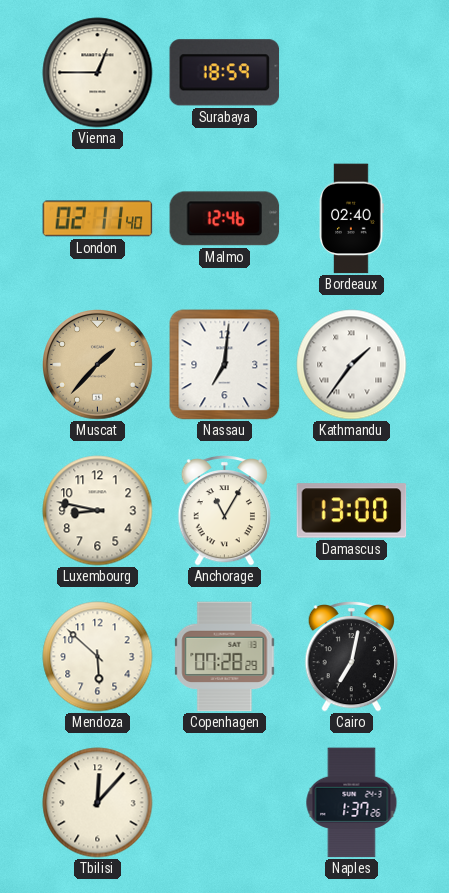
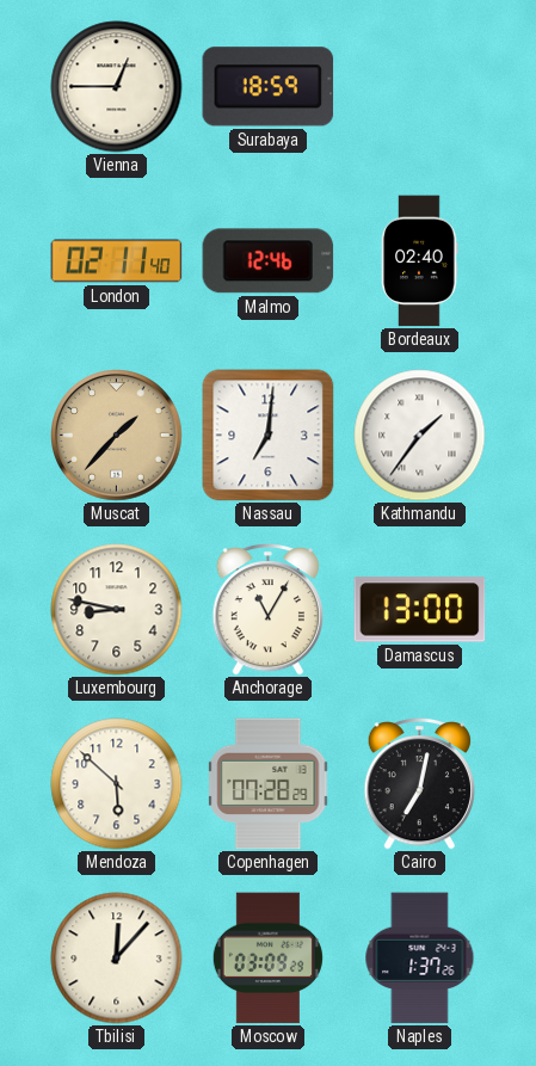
Moscow: none -> 03:09
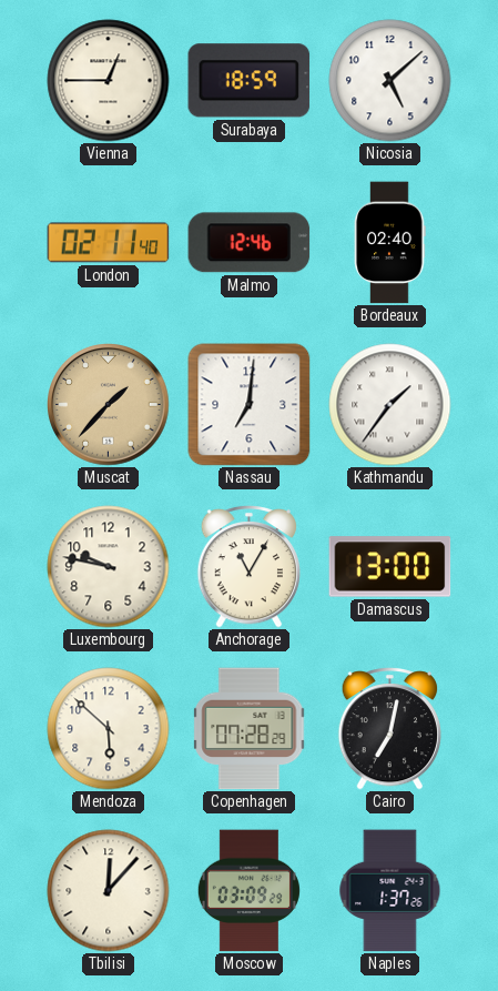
Nicosia: none -> 5:08
Luxembourg: 8:47 -> 9:47
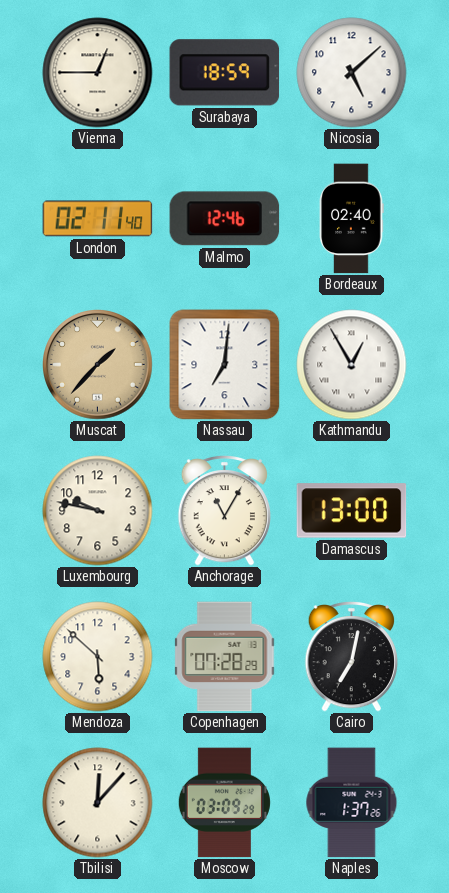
Kathmandu: 1:36 -> 12:55
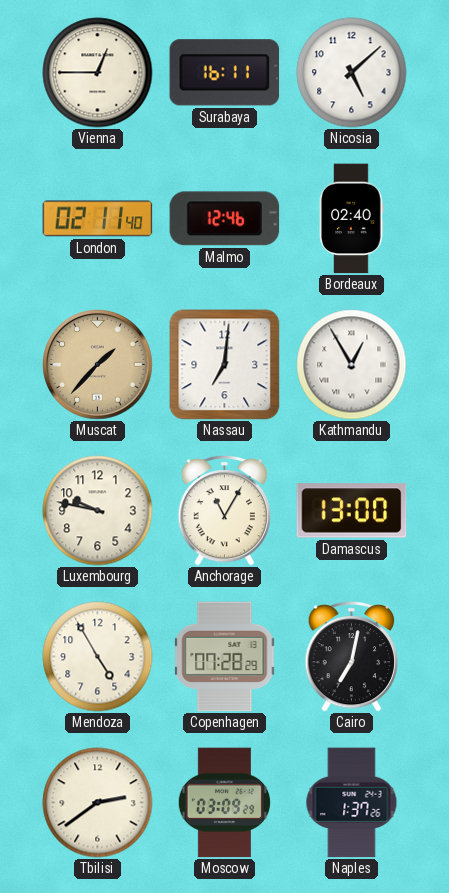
Surabaya: 18:59 -> 16:11
Mendoza: 5:52 -> 4:55
Tbilisi: 12:07 -> 2:39
